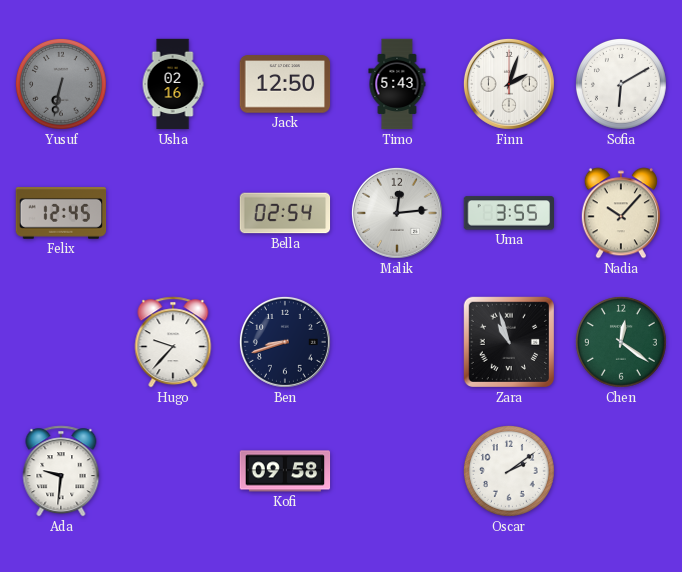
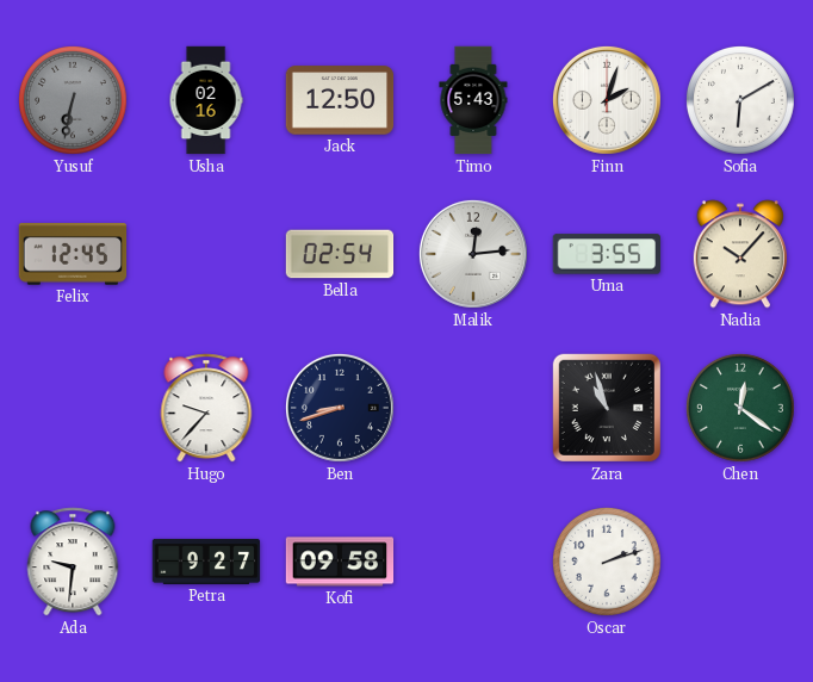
Petra: none -> 9:27
Oscar: 2:09 -> 2:12
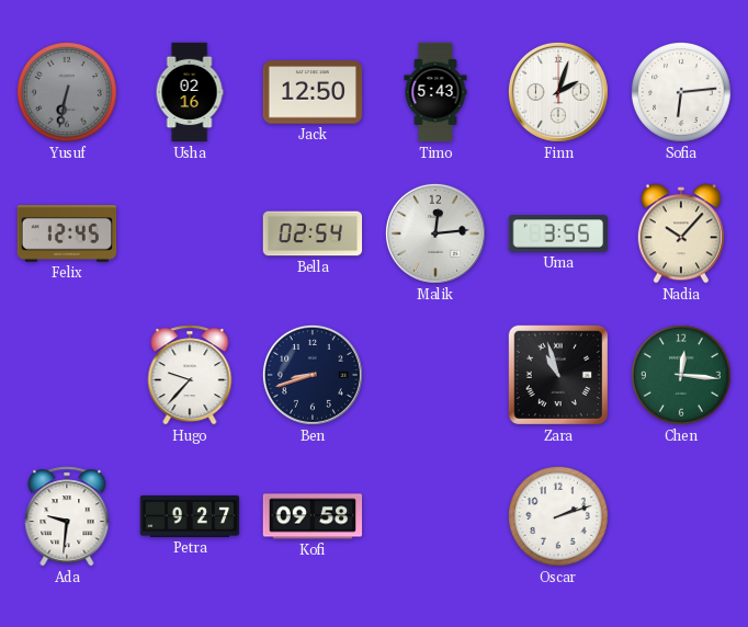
Sofia: 6:10 -> 6:14
Chen: 12:21 -> 12:16
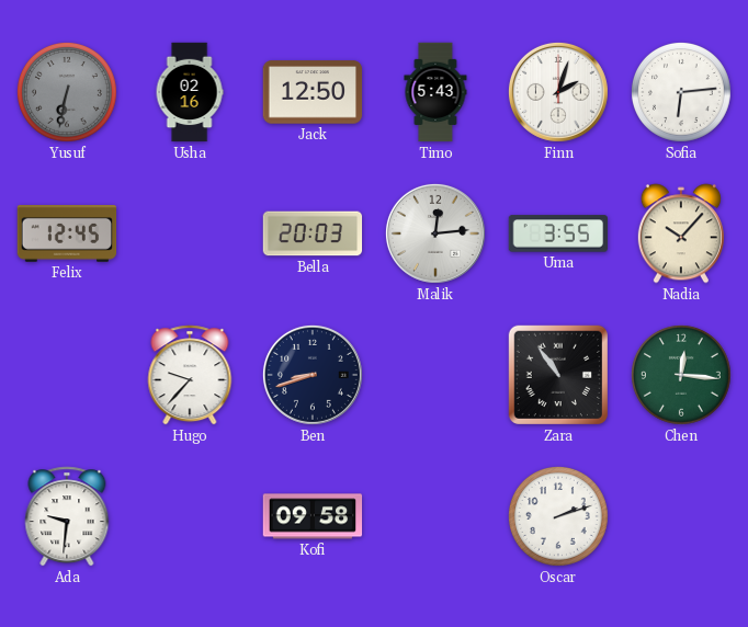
Bella: 02:54 -> 20:03
Zara: 10:57 -> 10:54
Petra: 9:27 -> none
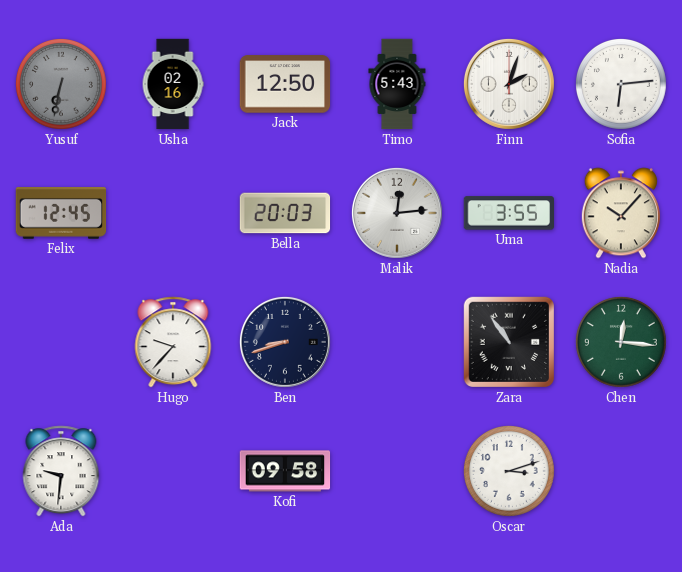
Oscar: 2:12 -> 3:12
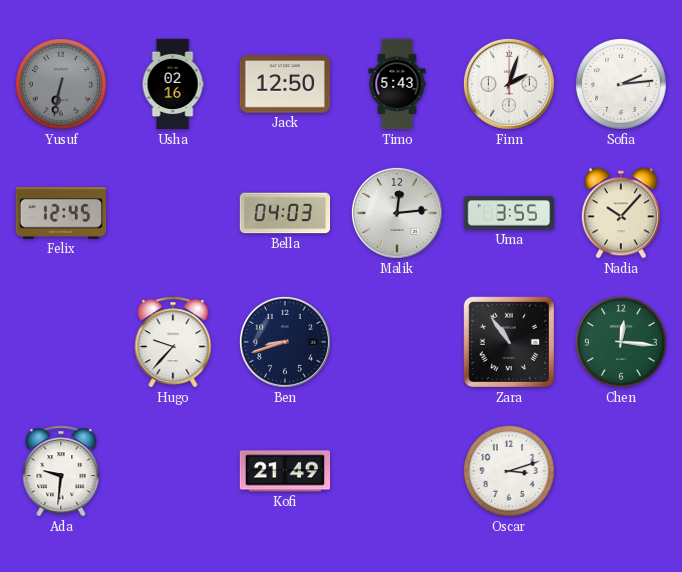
Sofia: 6:14 -> 2:14
Bella: 20:03 -> 04:03
Kofi: 09:58 -> 21:49
